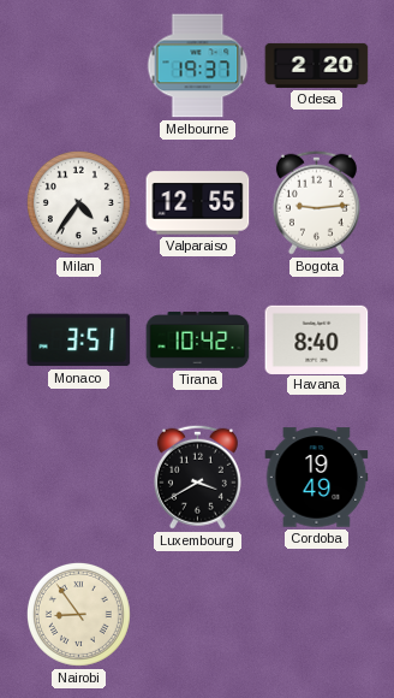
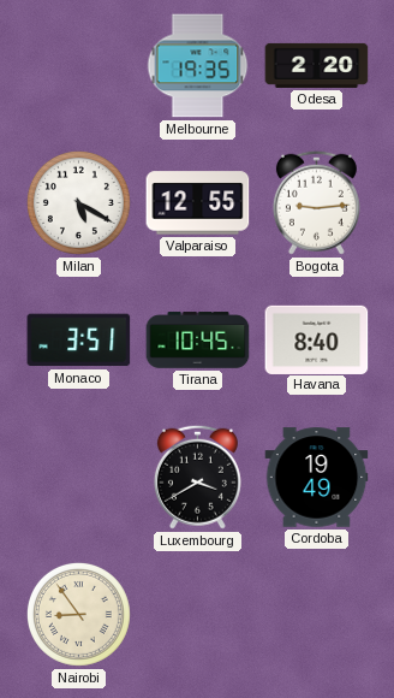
Melbourne: 19:37 -> 19:35
Milan: 4:36 -> 5:20
Tirana: 10:42 -> 10:45
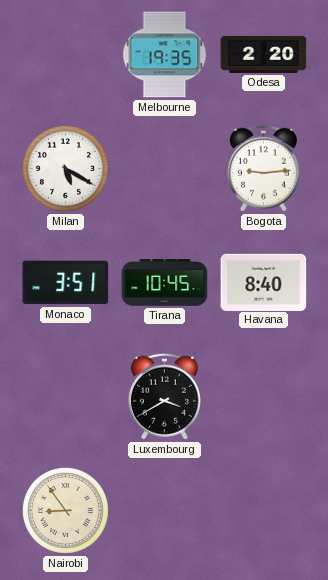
Valparaiso: 12:55 -> none
Cordoba: 19:49 -> none
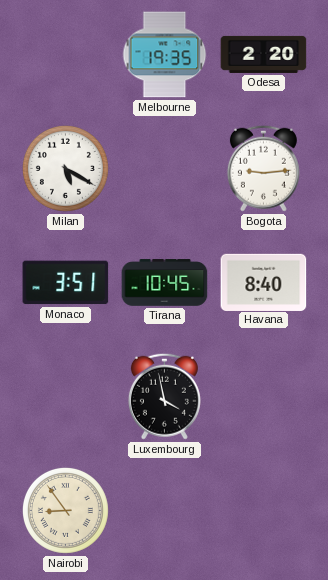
Luxembourg: 3:40 -> 3:58
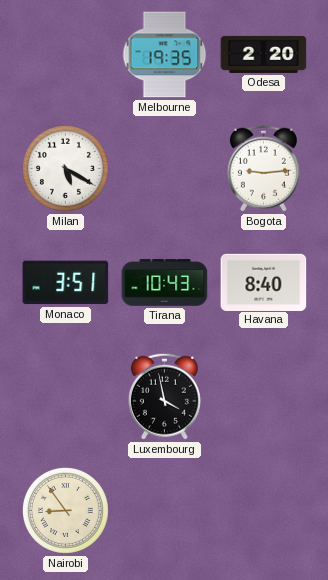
Tirana: 10:45 -> 10:43
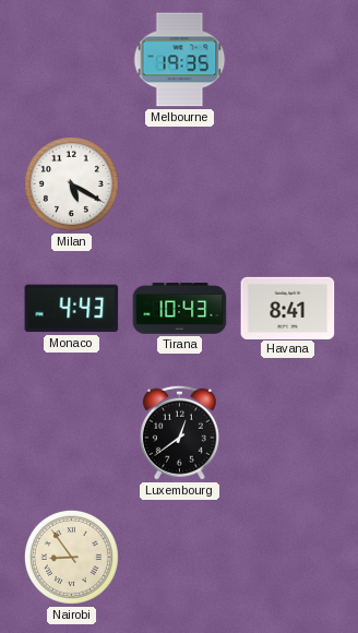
Odesa: 2:20 -> none
Bogota: 9:14 -> none
Monaco: 3:51 -> 4:43
Havana: 8:40 -> 8:41
Luxembourg: 3:58 -> 12:39
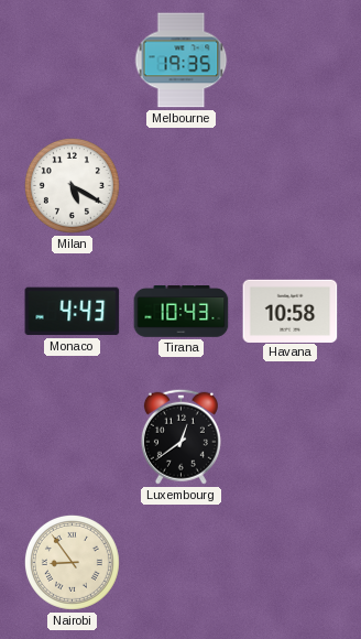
Havana: 8:41 -> 10:58
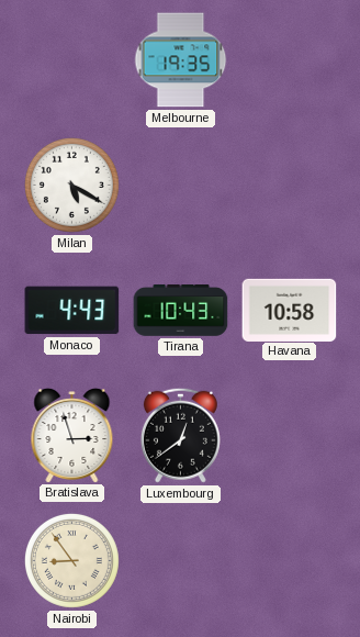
Bratislava: none -> 2:57
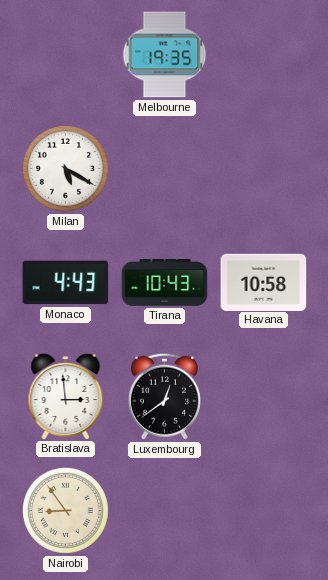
Bratislava: 2:57 -> 2:59
